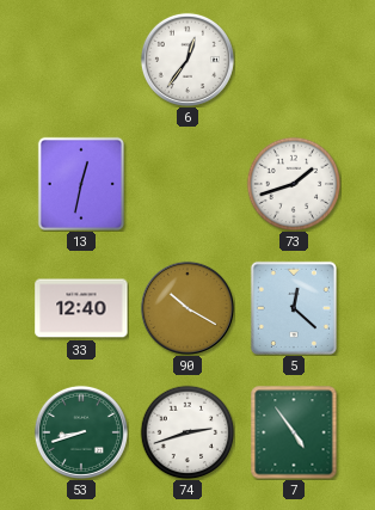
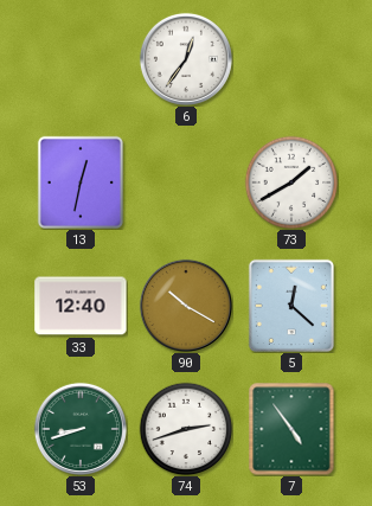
73: 1:42 -> 1:40
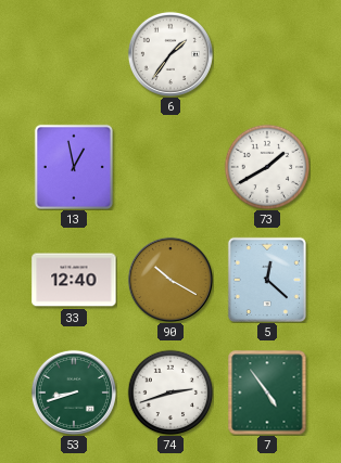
6: 12:36 -> 1:36
13: 12:32 -> 12:58
